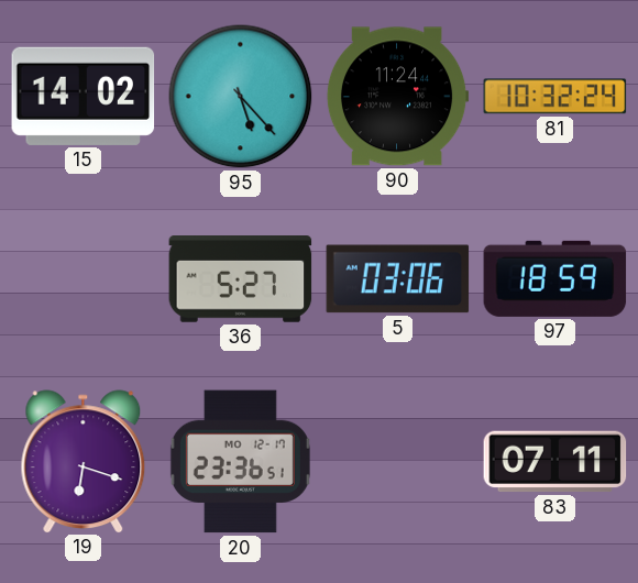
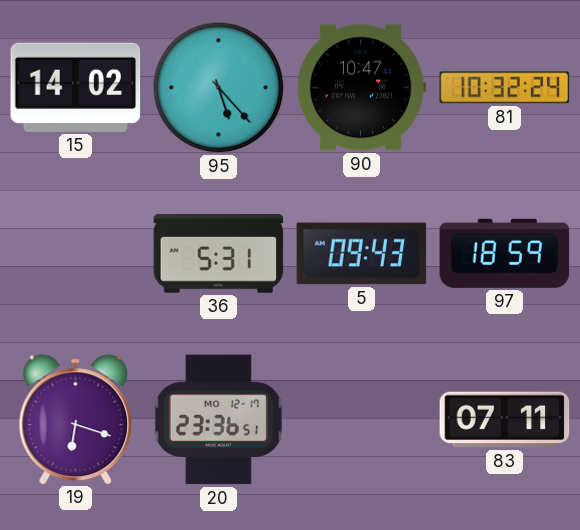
90: 11:24 -> 10:47
36: 5:27 -> 5:31
5: 03:06 -> 09:43
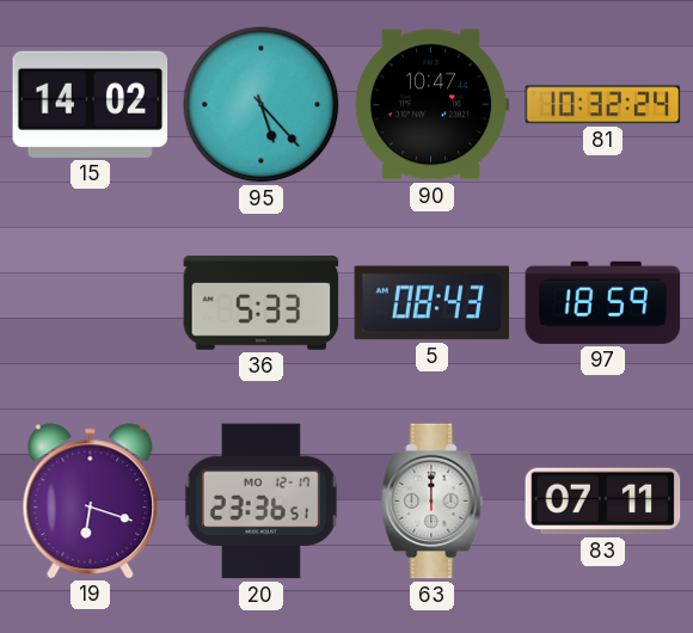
36: 5:31 -> 5:33
5: 09:43 -> 08:43
63: none -> 12:00
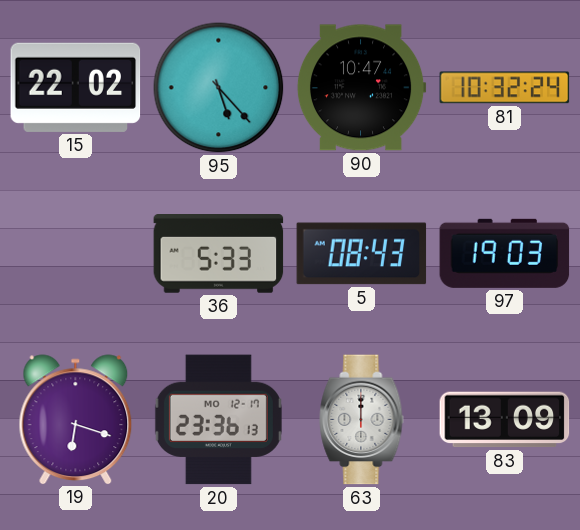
15: 14:02 -> 22:02
97: 18:59 -> 19:03
20: 23:36:51 -> 23:36:13
83: 07:11 -> 13:09
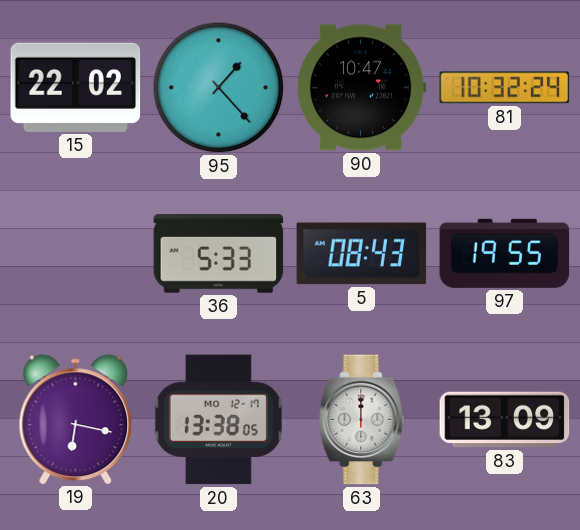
95: 5:23 -> 1:23
97: 19:03 -> 19:55
19: 6:18 -> 6:17
20: 23:36 -> 13:38
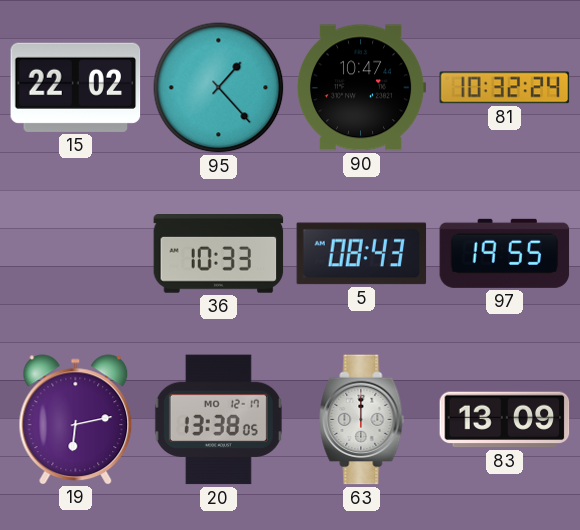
36: 5:33 -> 10:33
19: 6:17 -> 6:13
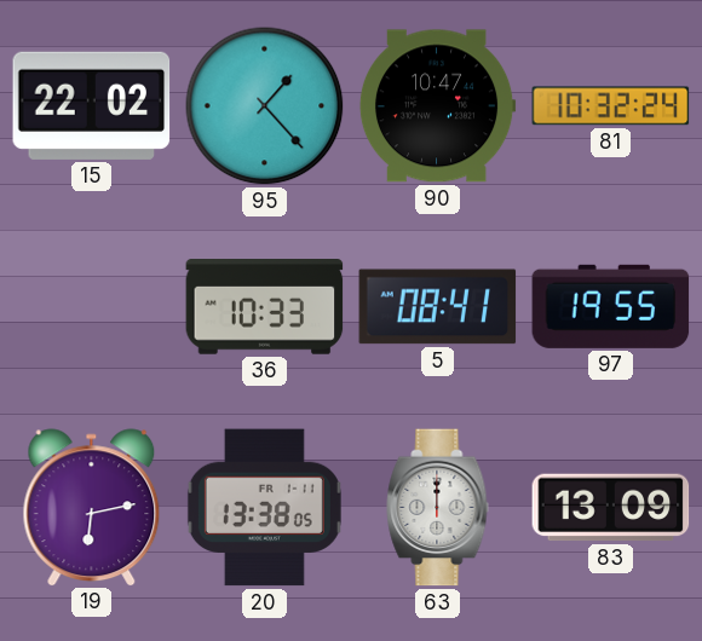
5: 08:43 -> 08:41
20 date: MO 12-17 -> FR 1-11
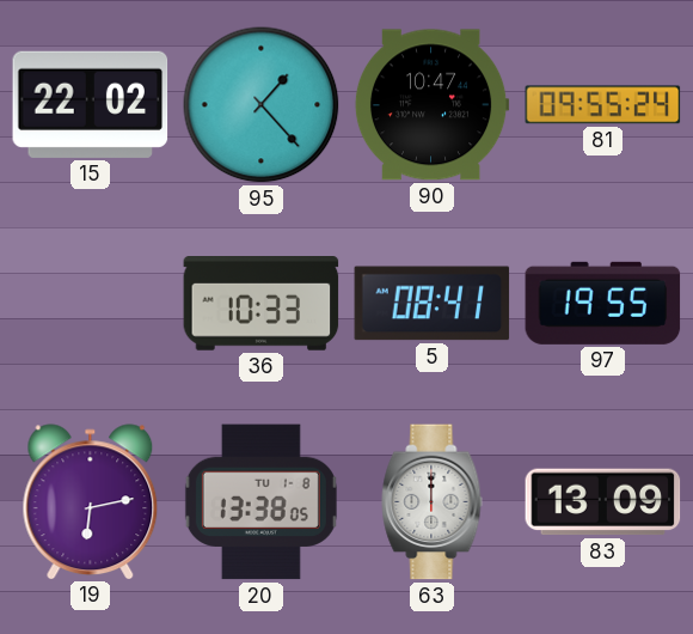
81: 10:32 -> 09:55
20 date: FR 1-11 -> TU 1-8
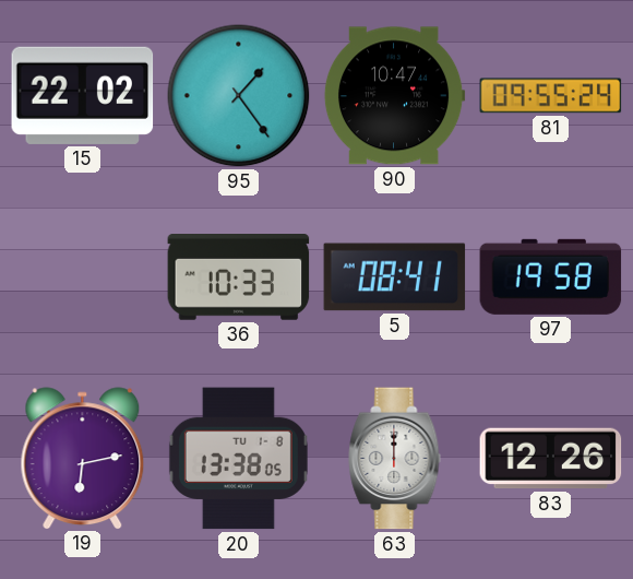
95: 1:23 -> 1:24
97: 19:55 -> 19:58
83: 13:09 -> 12:26
